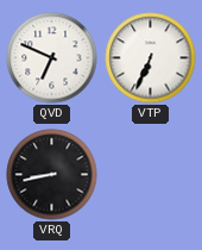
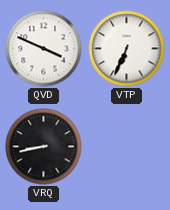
QVD: 6:49 -> 3:49
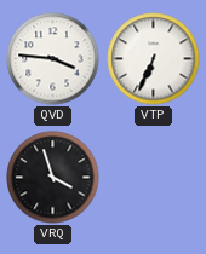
QVD: 3:49 -> 3:46
VRQ: 8:43 -> 3:57
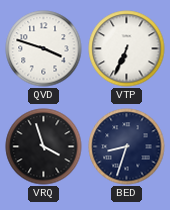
QVD: 3:46 -> 3:48
BED: none -> 8:33
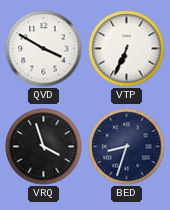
QVD: 3:48 -> 3:50
